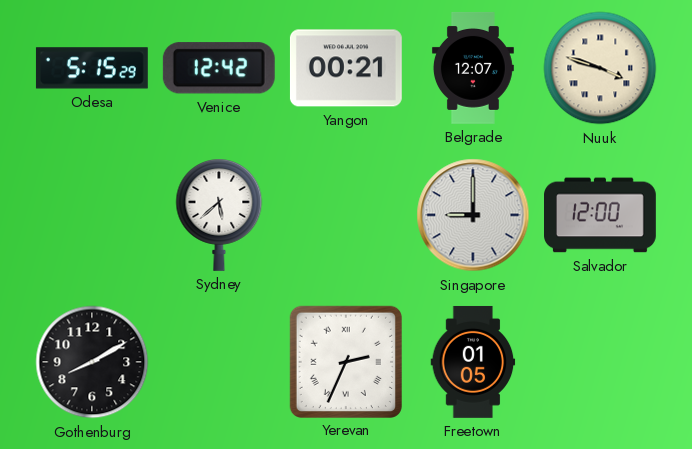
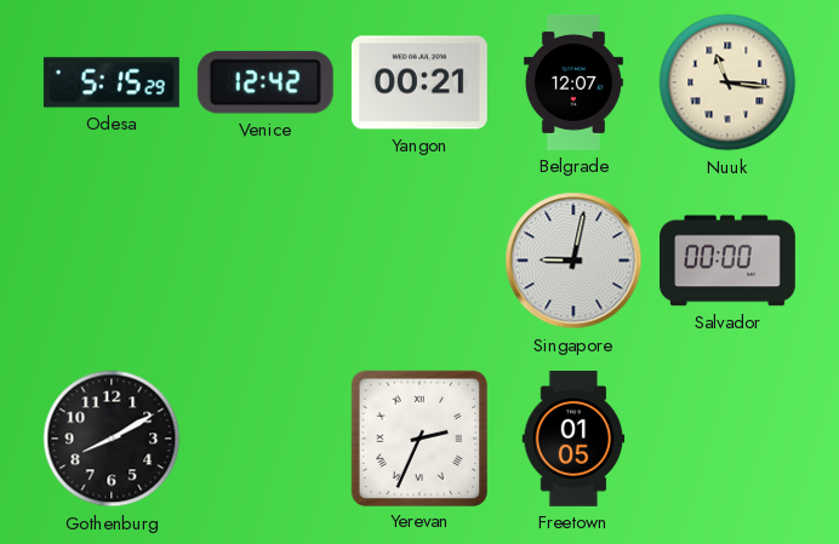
Nuuk: 3:48 -> 11:16
Sydney: 5:38 -> none
Singapore: 9:00 -> 9:02
Salvador: 12:00 -> 00:00
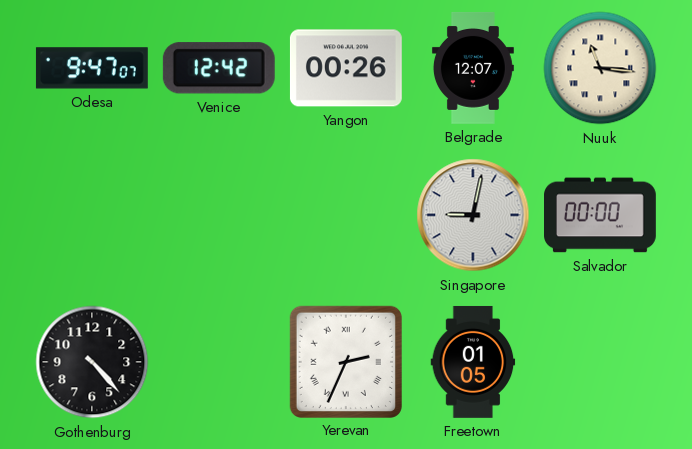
Odesa: 5:15 -> 9:47
Yangon: 00:21 -> 00:26
Gothenburg: 8:10 -> 4:23
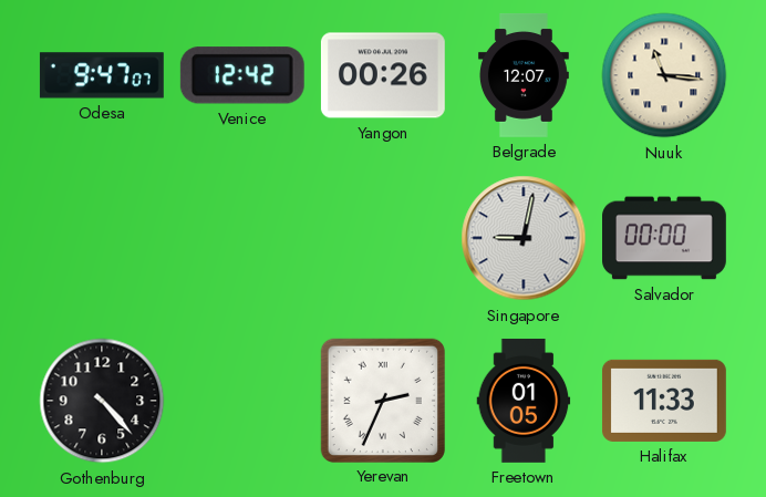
Halifax: none -> 11:33
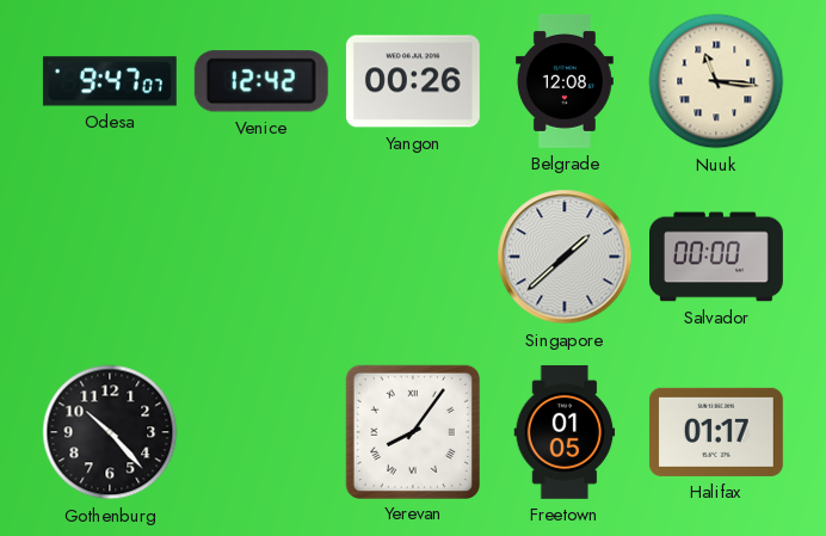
Belgrade: 12:07 -> 12:08
Singapore: 9:02 -> 1:38
Gothenburg: 4:23 -> 10:23
Yerevan: 2:34 -> 8:06
Halifax: 11:33 -> 01:17
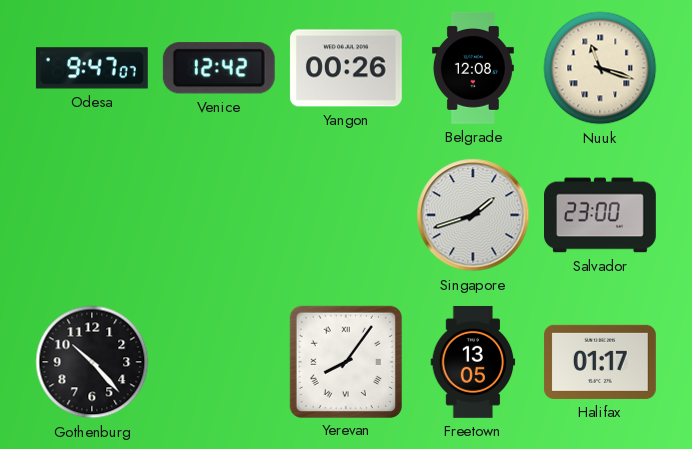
Nuuk: 11:16 -> 11:18
Singapore: 1:38 -> 1:42
Salvador: 00:00 -> 23:00
Freetown: 01:05 -> 13:05
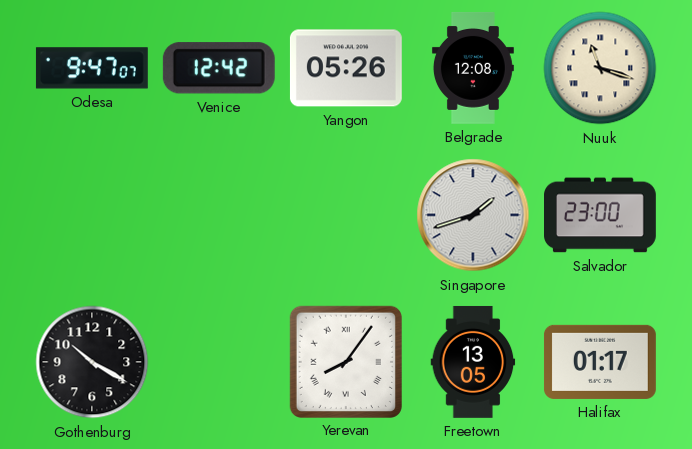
Yangon: 00:26 -> 05:26
Gothenburg: 10:23 -> 10:20
